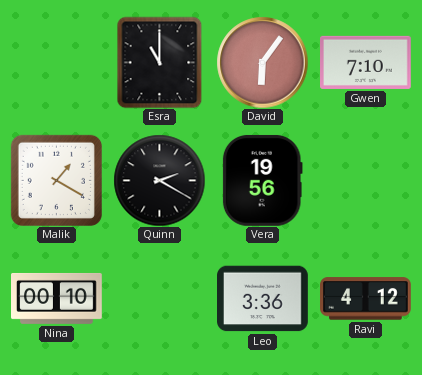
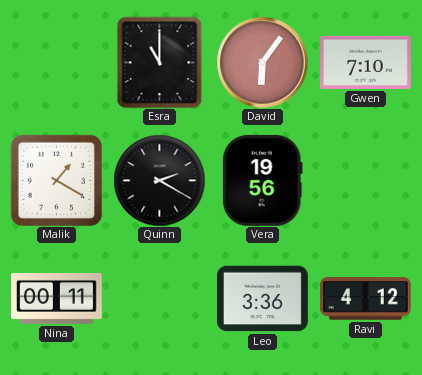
Nina: 00:10 -> 00:11
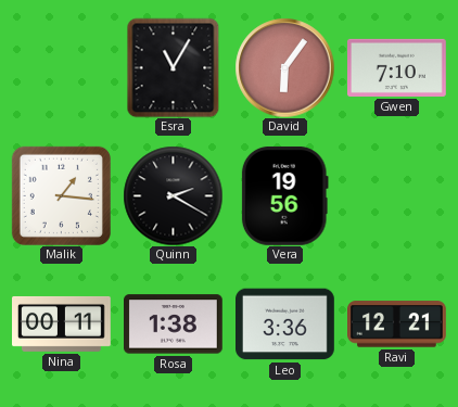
Esra: 11:00 -> 11:05
Malik: 1:20 -> 1:16
Rosa: none -> 1:38
Ravi: 4:12 -> 12:21
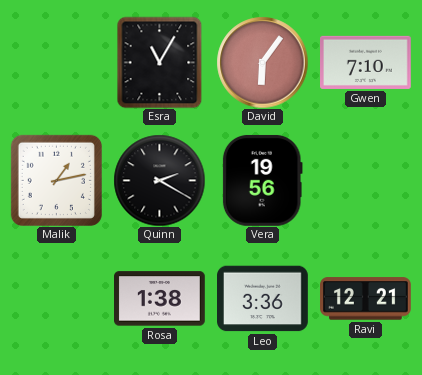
Malik: 1:16 -> 1:13
Nina: 00:11 -> none
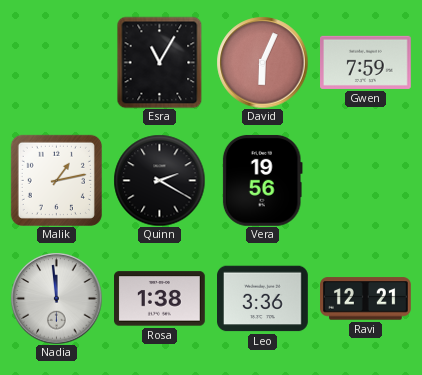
David: 6:06 -> 6:04
Gwen: 7:10 -> 7:59
Nadia: none -> 11:59
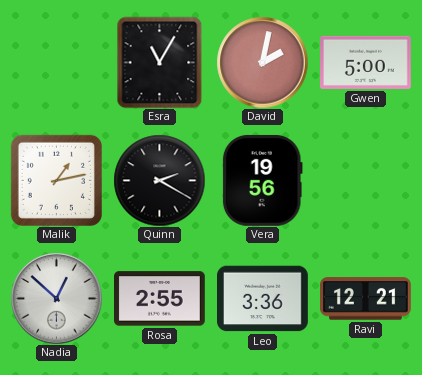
David: 6:04 -> 2:02
Gwen: 7:59 -> 5:00
Nadia: 11:59 -> 12:52
Rosa: 1:38 -> 2:55
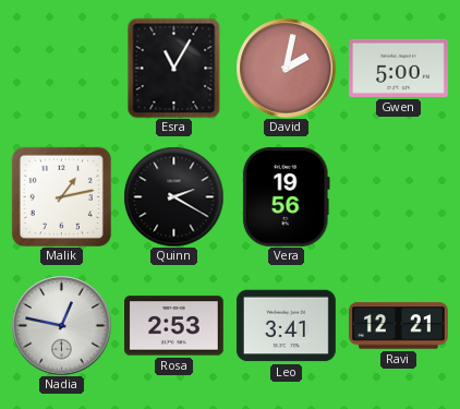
Nadia: 12:52 -> 12:47
Rosa: 2:55 -> 2:53
Leo: 3:36 -> 3:41
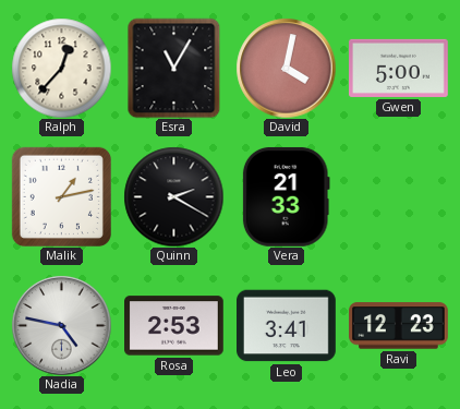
Ralph: none -> 12:37
David: 2:02 -> 4:02
Vera: 19:56 -> 21:33
Nadia: 12:47 -> 4:47
Ravi: 12:21 -> 12:23
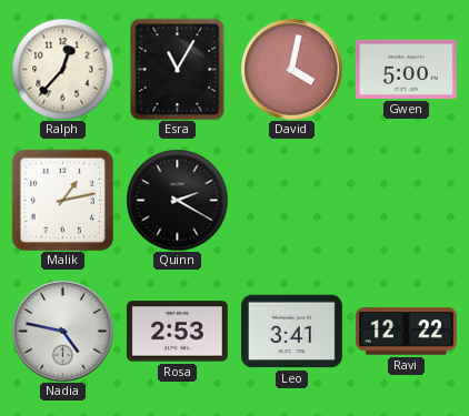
Vera: 21:33 -> none
Ravi: 12:23 -> 12:22
